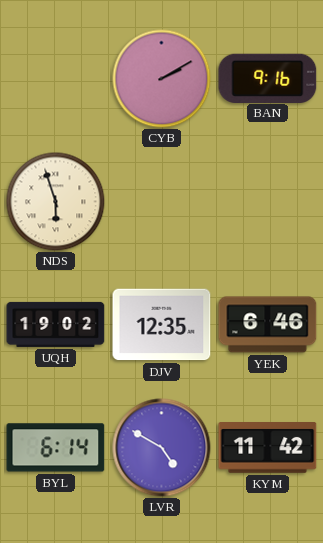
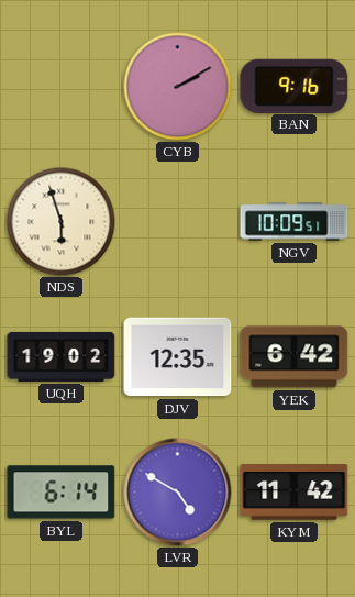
NGV: none -> 10:09
YEK: 6:46 -> 6:42
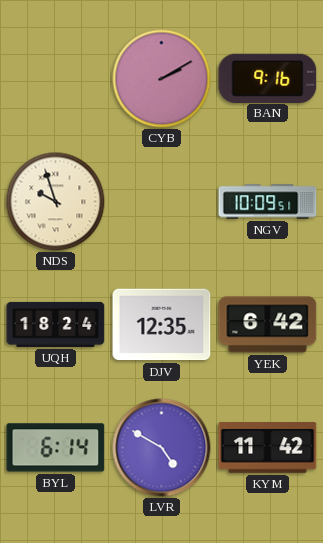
NDS: 5:57 -> 9:57
UQH: 19:02 -> 18:24
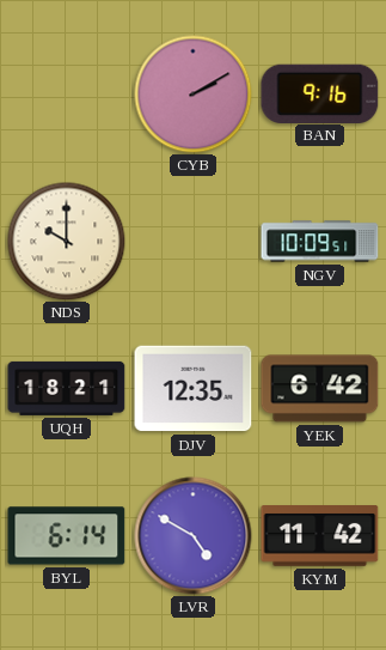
NDS: 9:57 -> 10:00
UQH: 18:24 -> 18:21
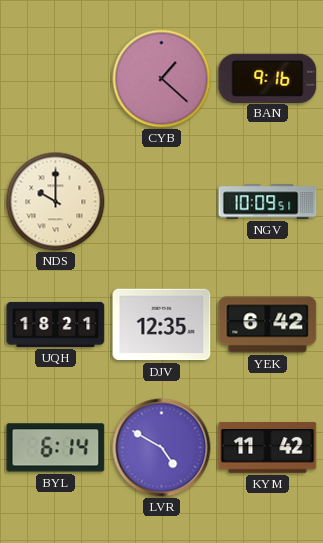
CYB: 2:10 -> 1:22
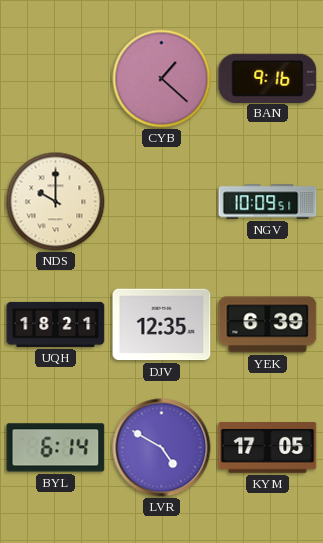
YEK: 6:42 -> 6:39
KYM: 11:42 -> 17:05
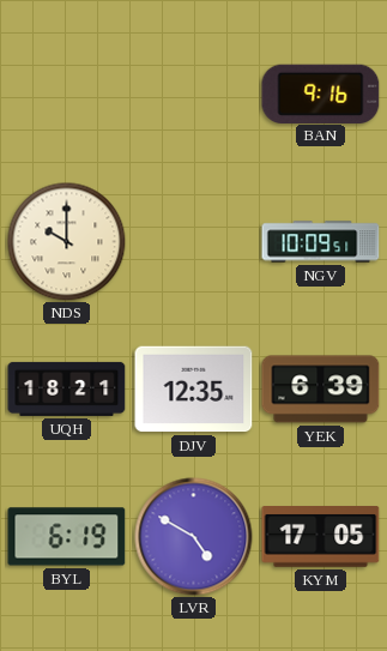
CYB: 1:22 -> none
BYL: 6:14 -> 6:19
